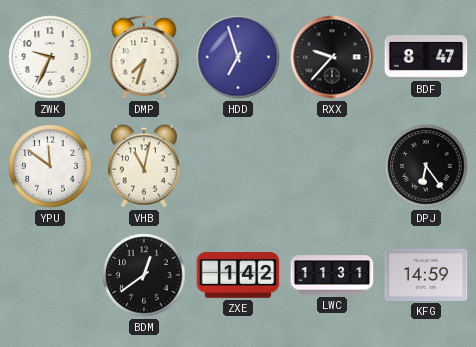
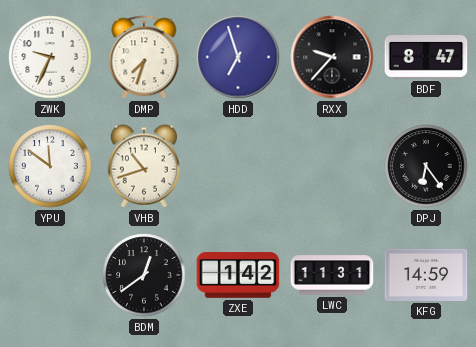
VHB: 11:02 -> 10:42
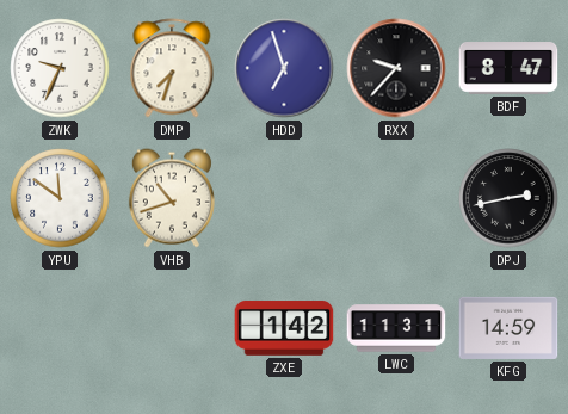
DPJ: 6:24 -> 2:43
BDM: 12:39 -> none
